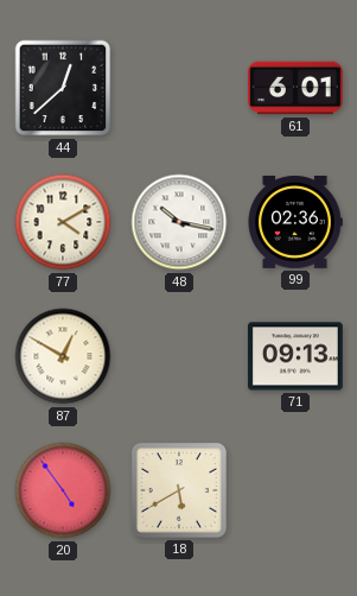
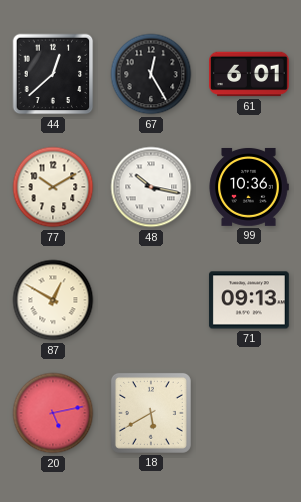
67: none -> 12:25
77: 4:10 -> 10:10
99: 02:36 -> 10:36
20: 4:54 -> 5:13
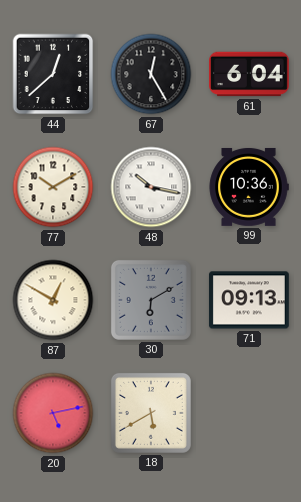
61: 6:01 -> 6:04
30: none -> 6:10
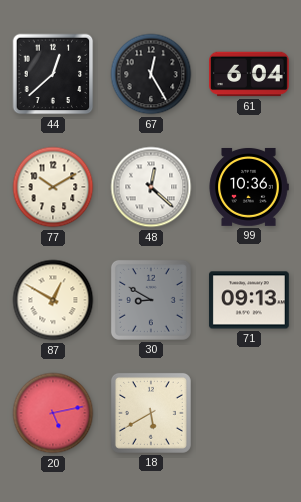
48: 10:17 -> 12:22
30: 6:10 -> 8:50
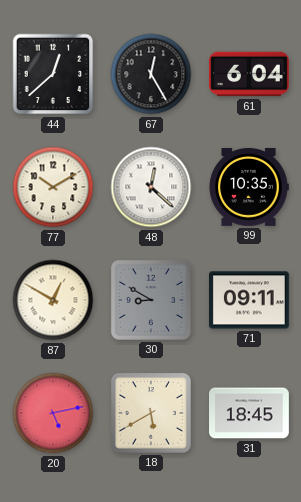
99: 10:36 -> 10:35
71: 09:13 -> 09:11
31: none -> 18:45
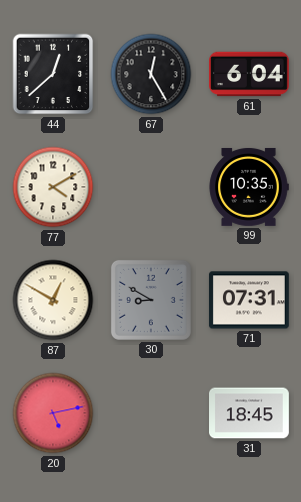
77: 10:10 -> 4:10
48: 12:22 -> none
71: 09:11 -> 07:31
18: 5:40 -> none
